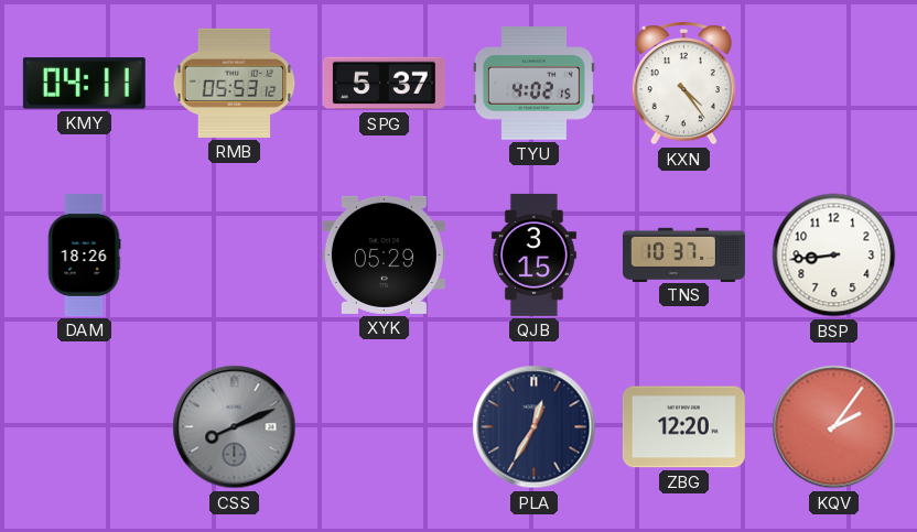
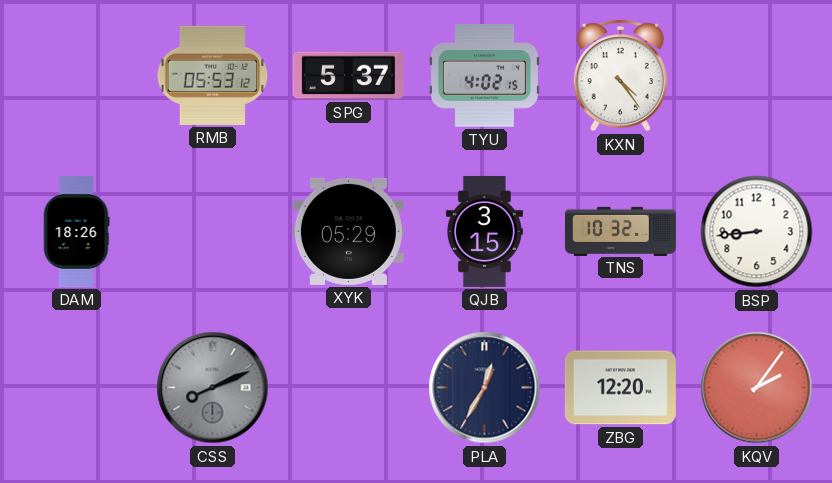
KMY: 04:11 -> none
TNS: 10:37 -> 10:32
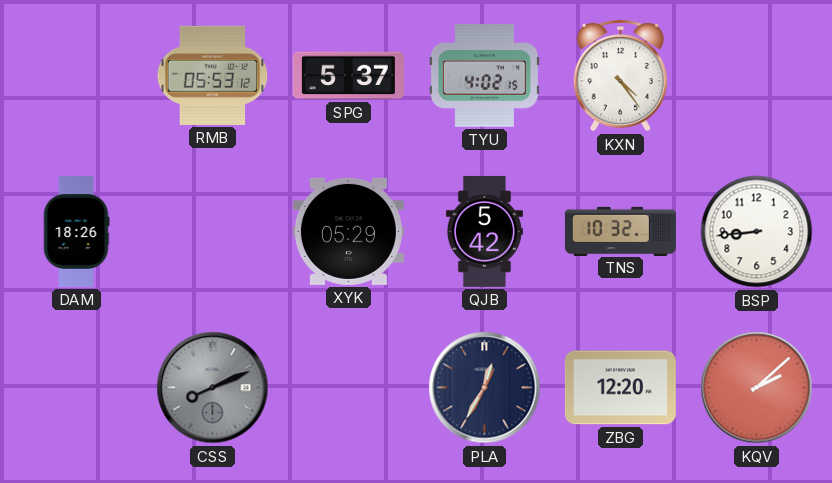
QJB: 3:15 -> 5:42
KQV: 2:06 -> 2:08
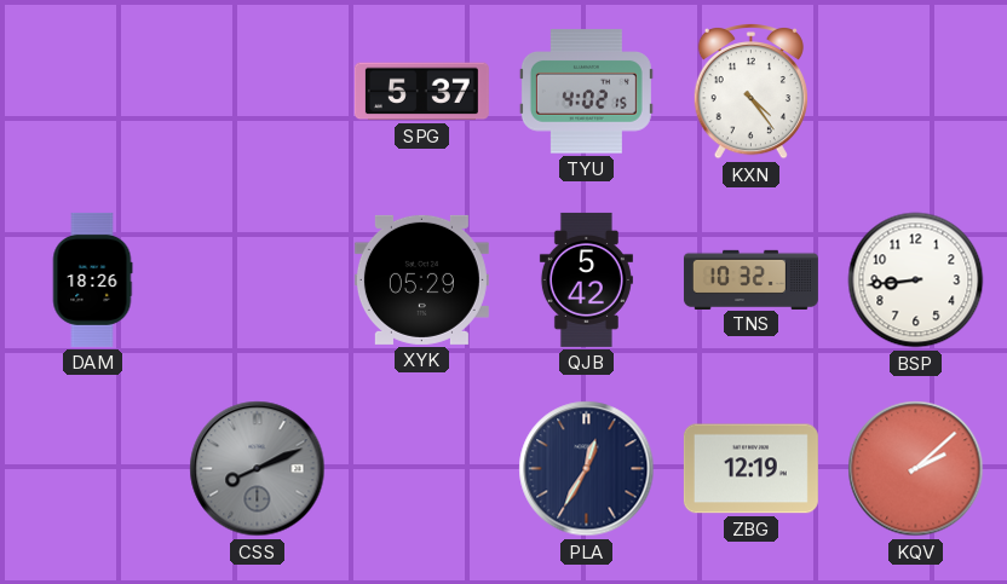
RMB: 05:53 -> none
ZBG: 12:20 -> 12:19
